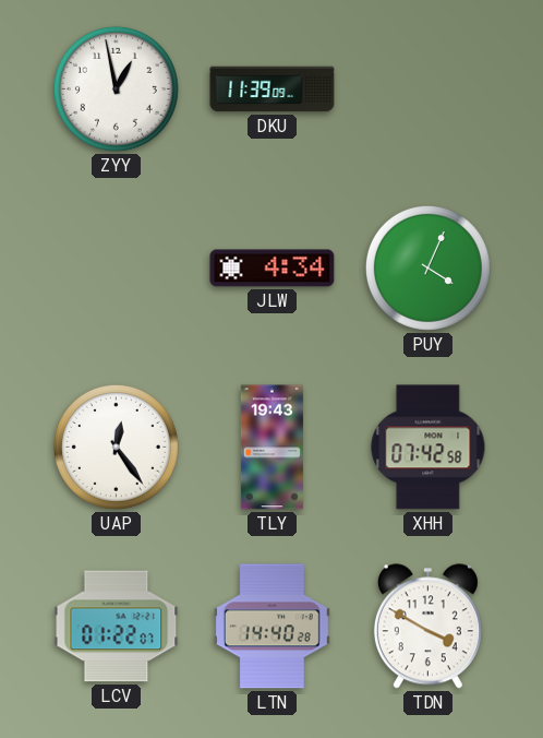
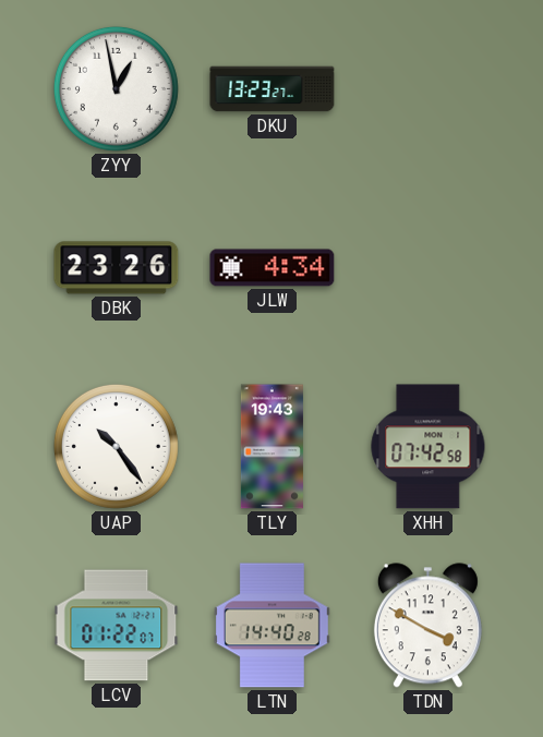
DKU: 11:39 -> 13:23
DBK: none -> 23:26
PUY: 4:04 -> none
UAP: 12:24 -> 10:24
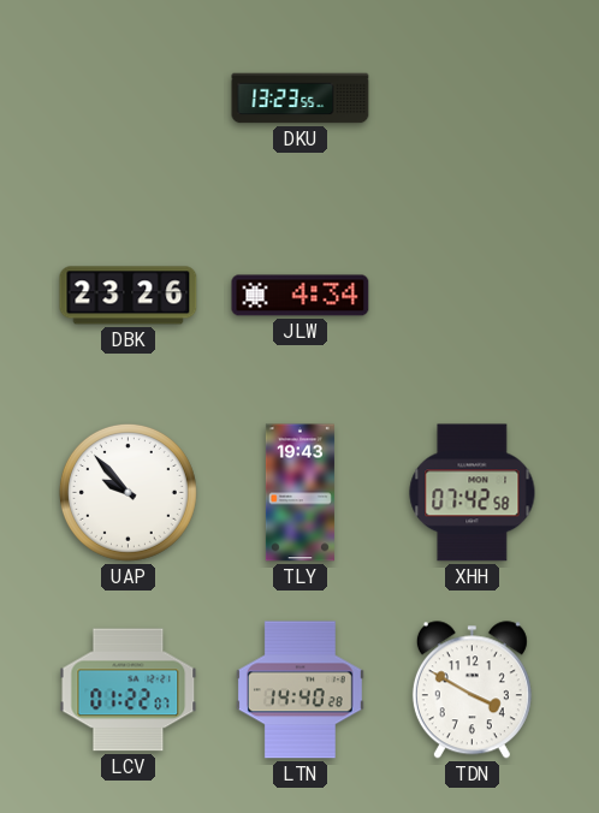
ZYY: 12:58 -> none
DKU: 13:23:27 -> 13:23:55
UAP: 10:24 -> 9:53
